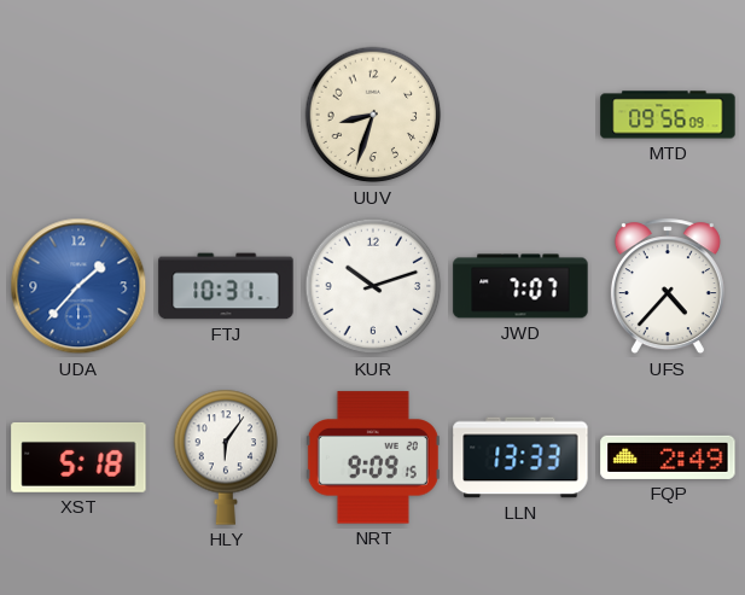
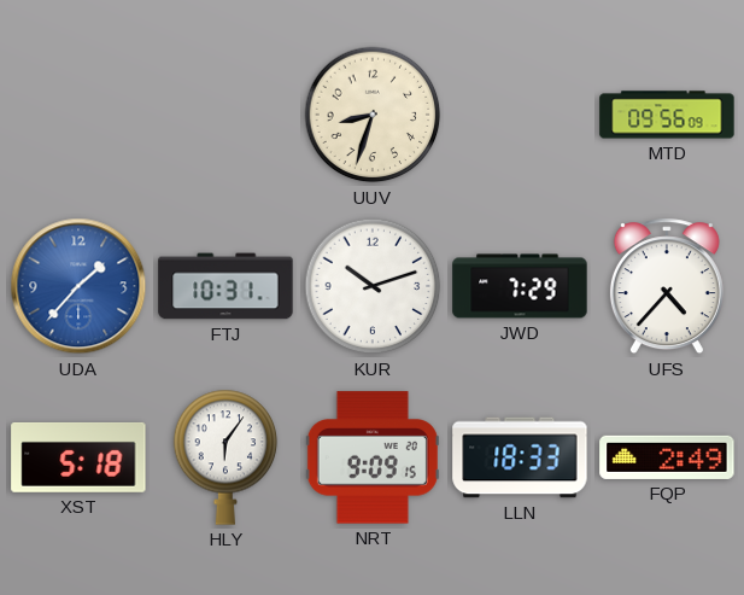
JWD: 7:07 -> 7:29
LLN: 13:33 -> 18:33
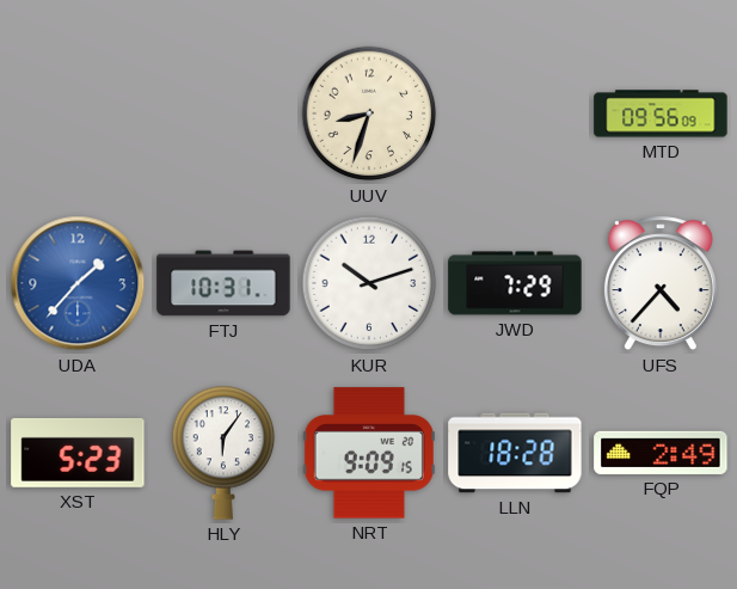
XST: 5:18 -> 5:23
LLN: 18:33 -> 18:28
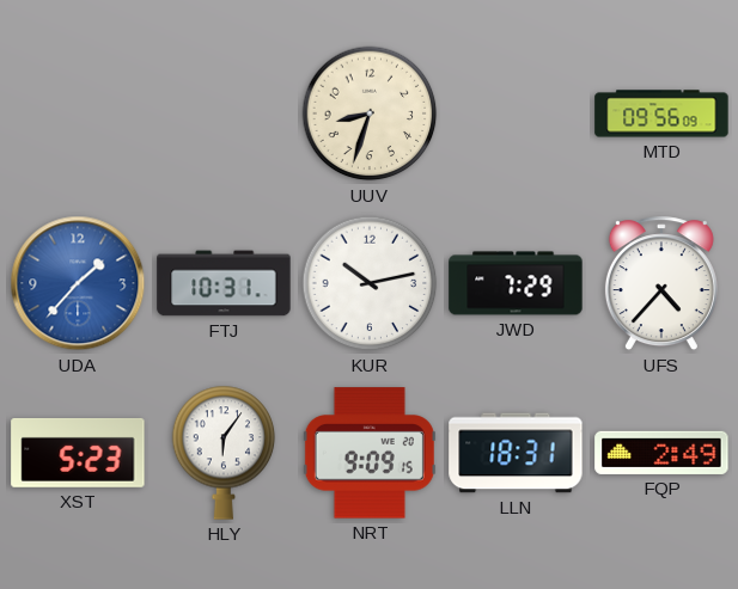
KUR: 10:12 -> 10:13
LLN: 18:28 -> 18:31
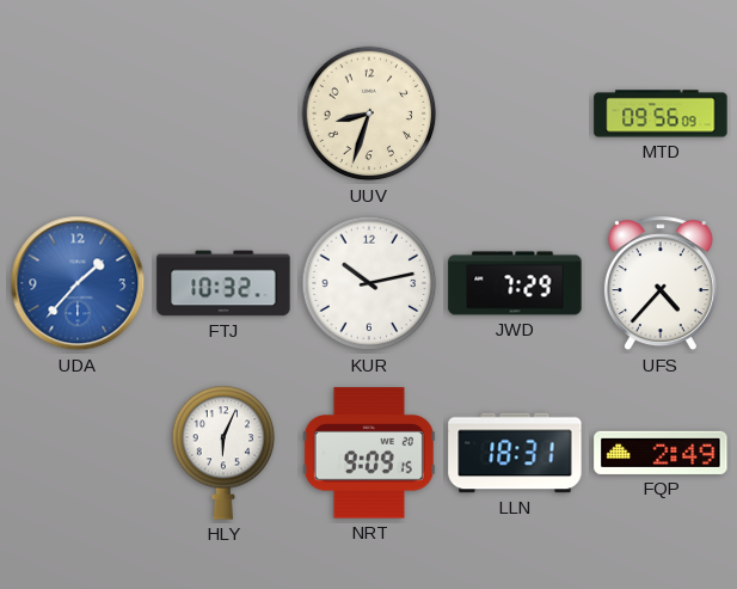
FTJ: 10:31 -> 10:32
XST: 5:23 -> none
HLY: 6:06 -> 6:04
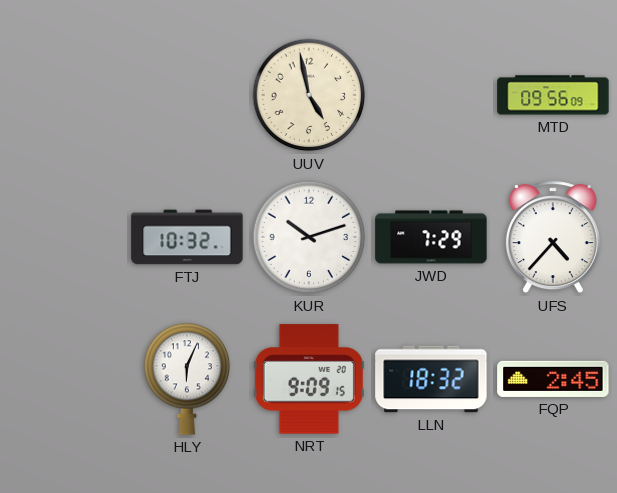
UUV: 8:33 -> 4:58
UDA: 1:37 -> none
KUR: 10:13 -> 10:12
LLN: 18:31 -> 18:32
FQP: 2:49 -> 2:45
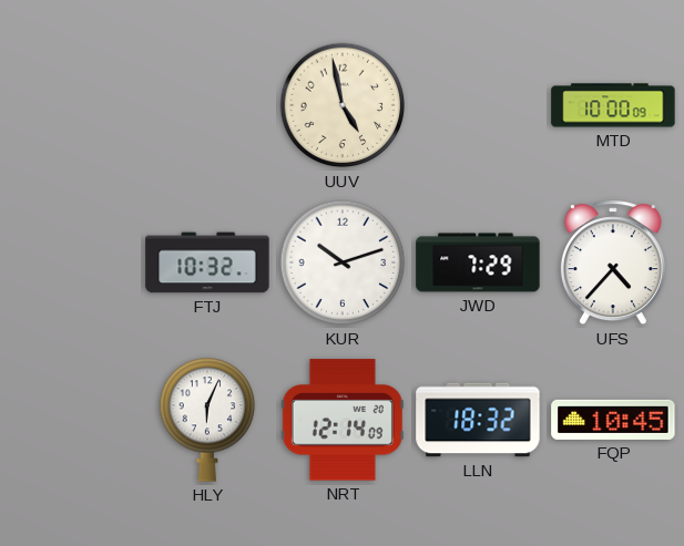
MTD: 09:56 -> 10:00
NRT: 9:09 -> 12:14
FQP: 2:45 -> 10:45
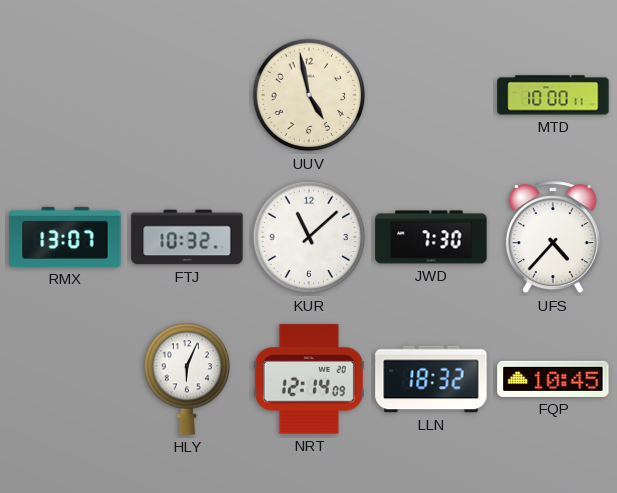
MTD: 10:00:09 -> 10:00:11
RMX: none -> 13:07
KUR: 10:12 -> 11:08
JWD: 7:29 -> 7:30
